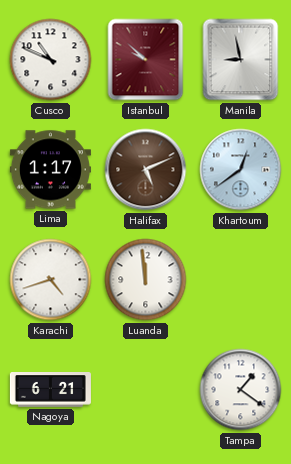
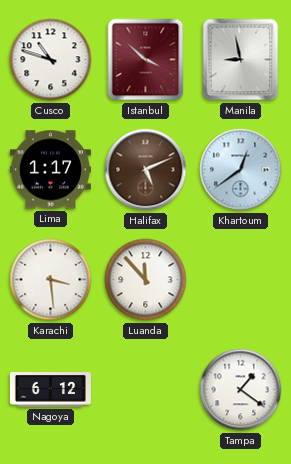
Cusco: 10:49 -> 10:48
Istanbul: 9:52 -> 3:52
Karachi: 4:42 -> 3:29
Luanda: 11:59 -> 11:53
Nagoya: 6:21 -> 6:12
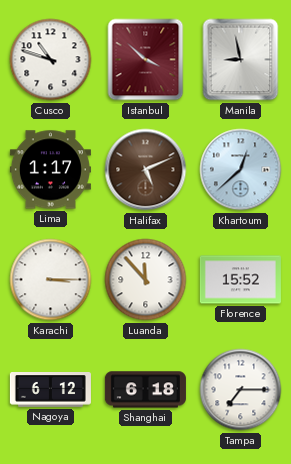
Khartoum: 12:39 -> 12:38
Karachi: 3:29 -> 3:15
Florence: none -> 15:52
Shanghai: none -> 6:18
Tampa: 1:21 -> 7:15
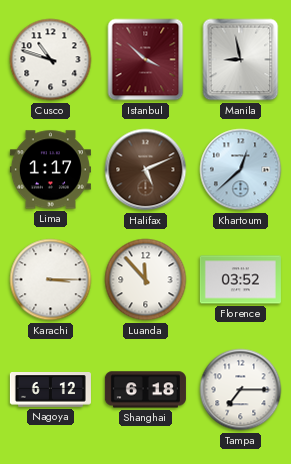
Florence: 15:52 -> 03:52
